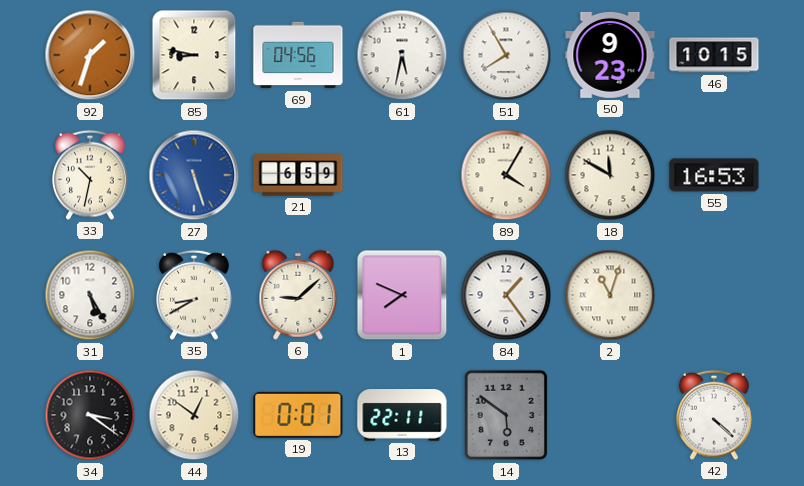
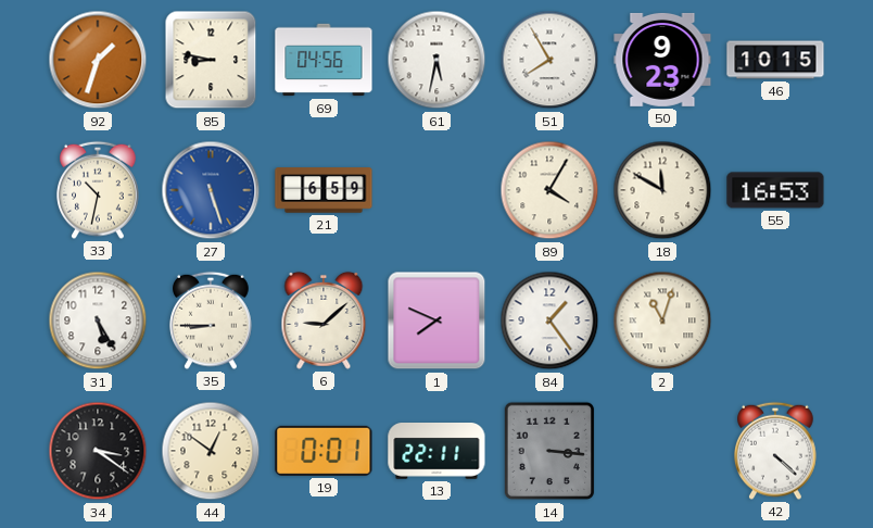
35: 8:40 -> 8:45
14: 5:51 -> 3:16
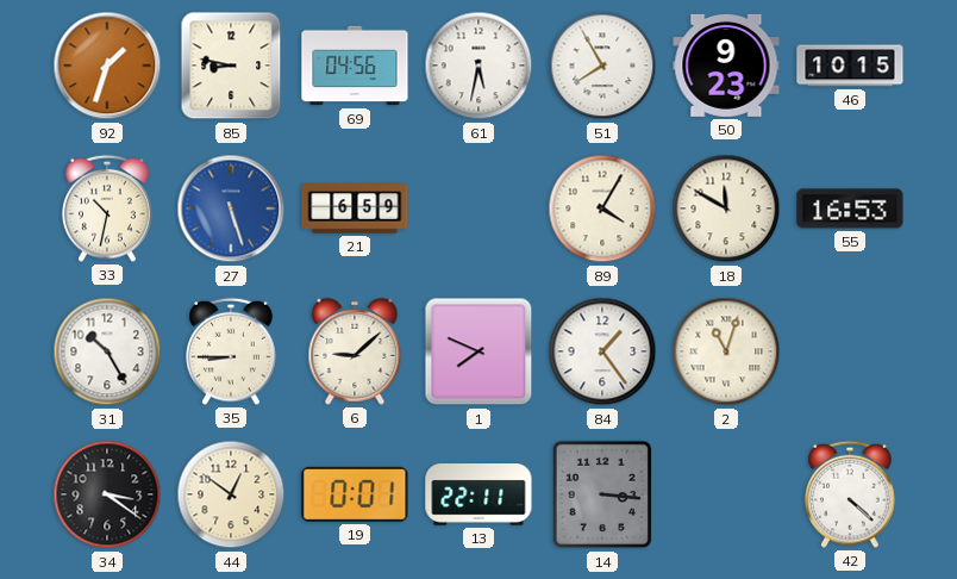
31: 5:25 -> 10:25
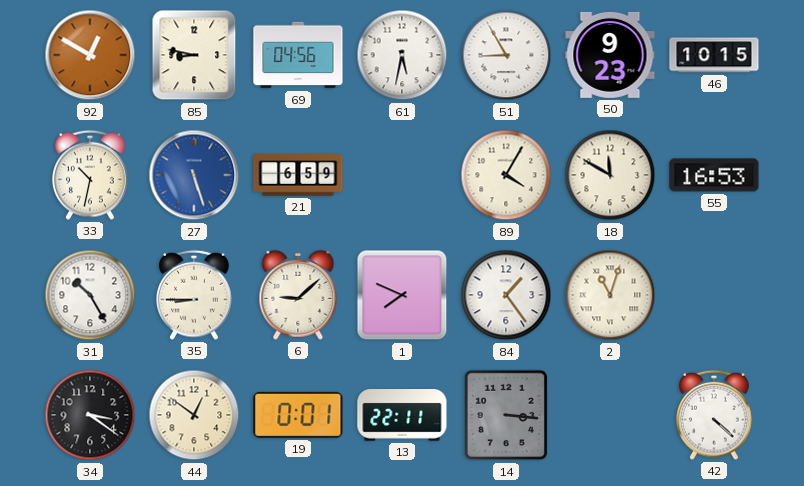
92: 1:33 -> 12:50
51: 7:55 -> 8:55
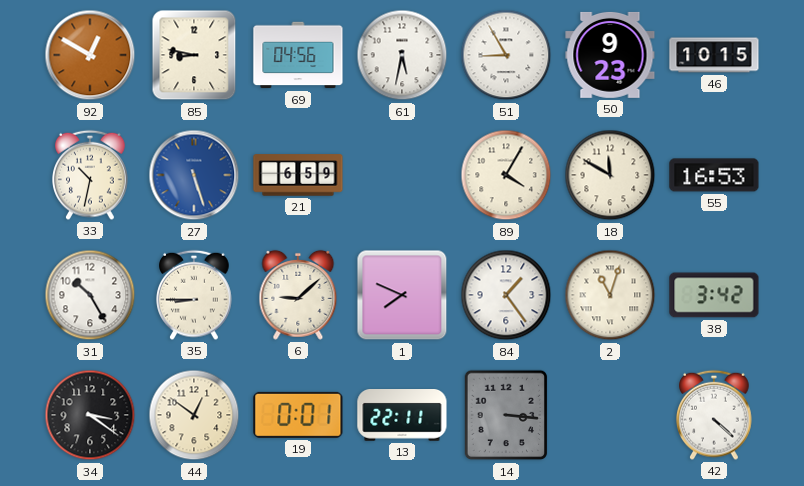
38: none -> 3:42
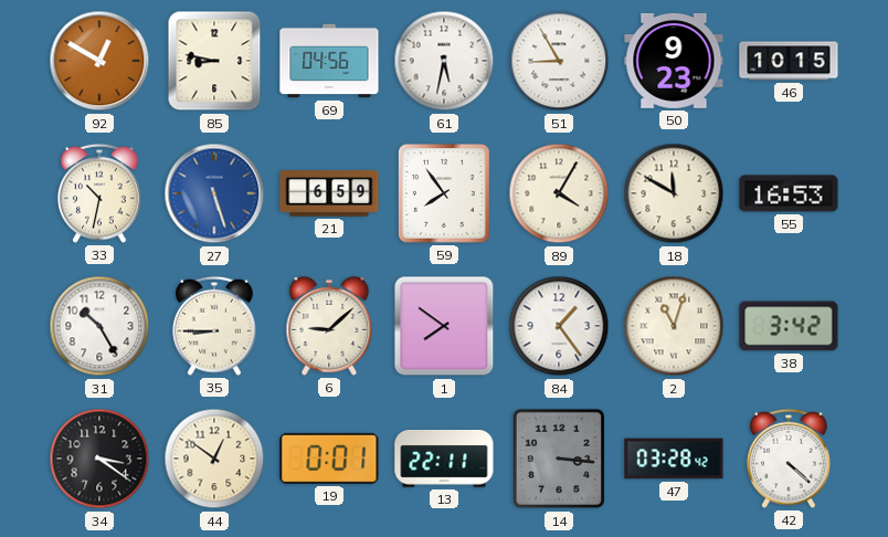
59: none -> 7:54
1: 7:49 -> 7:51
47: none -> 03:28
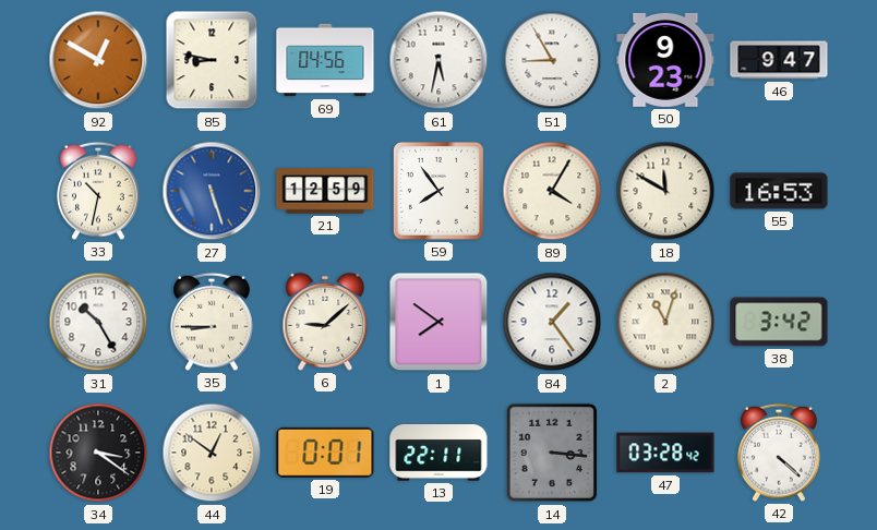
46: 10:15 -> 9:47
21: 6:59 -> 12:59
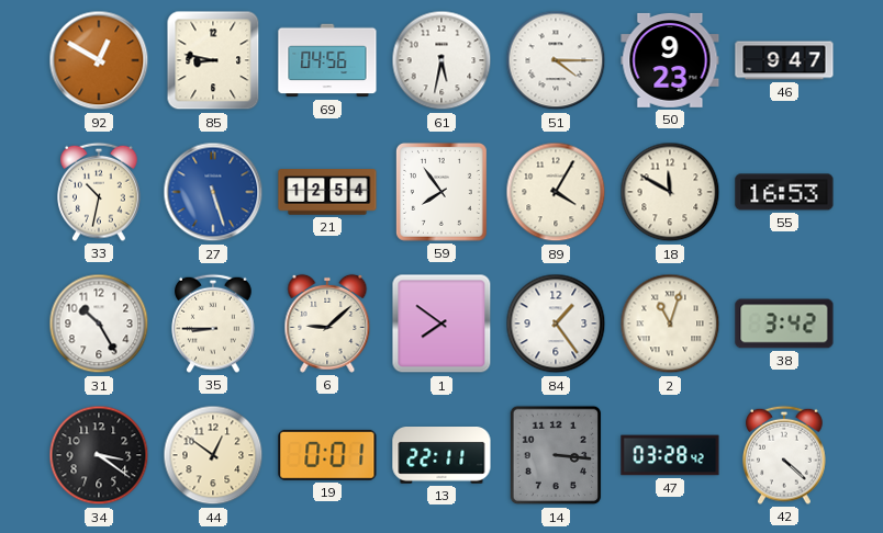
51: 8:55 -> 4:15
21: 12:59 -> 12:54
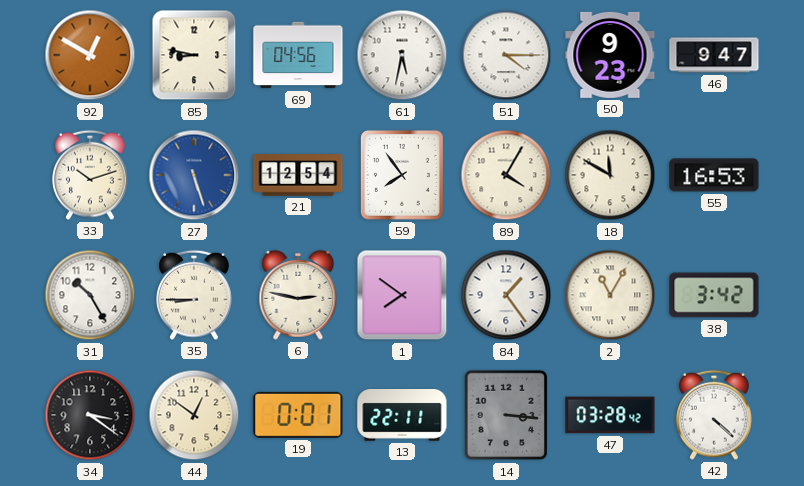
33: 10:32 -> 10:12
6: 9:08 -> 2:47
2: 11:03 -> 11:05
